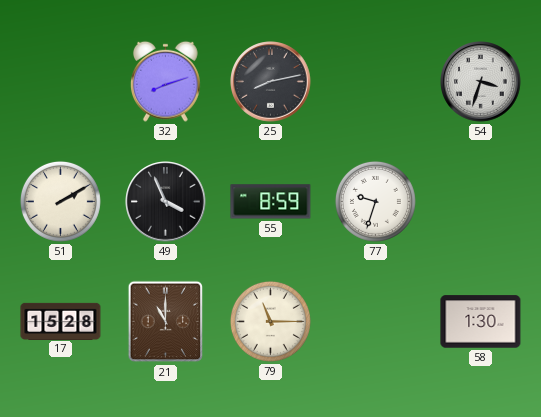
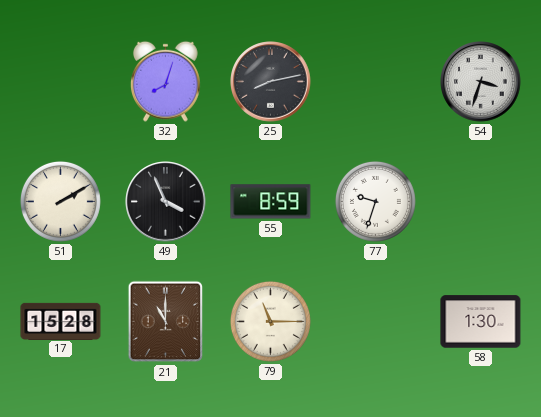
32: 8:12 -> 8:03
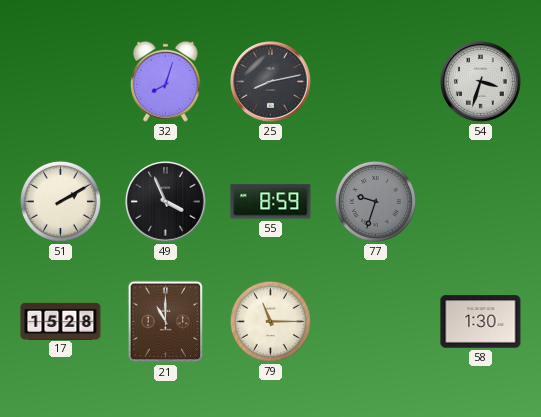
77 dial: white -> grey
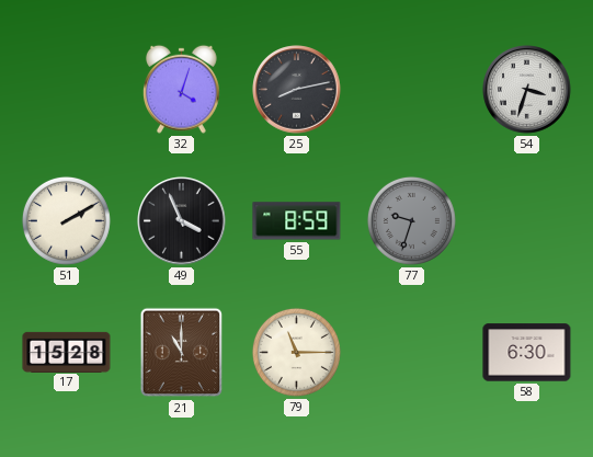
32: 8:03 -> 4:03
58: 1:30 -> 6:30
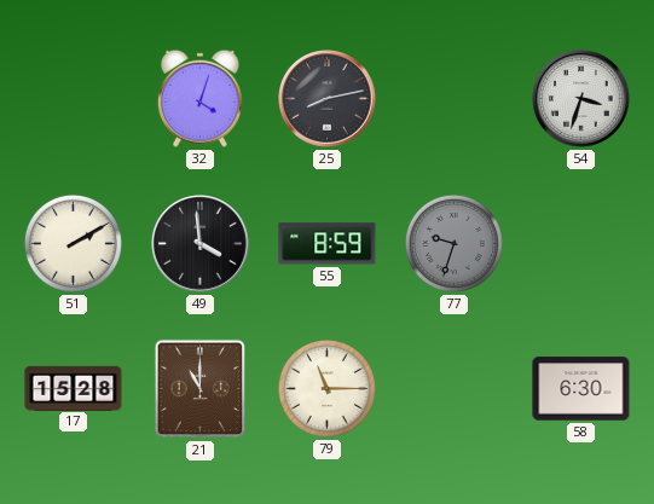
49: 3:56 -> 3:59
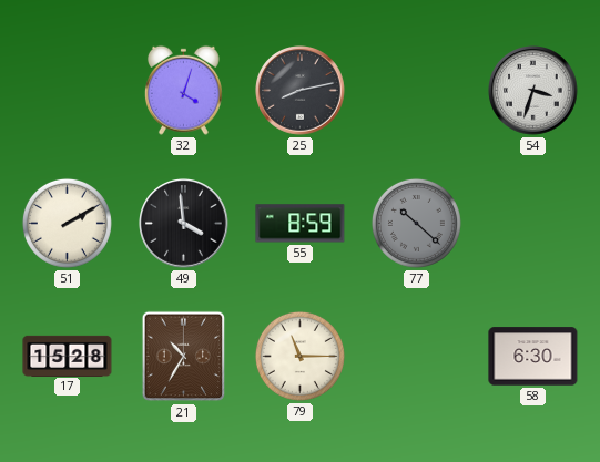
77: 9:33 -> 10:22
21: 11:00 -> 10:35
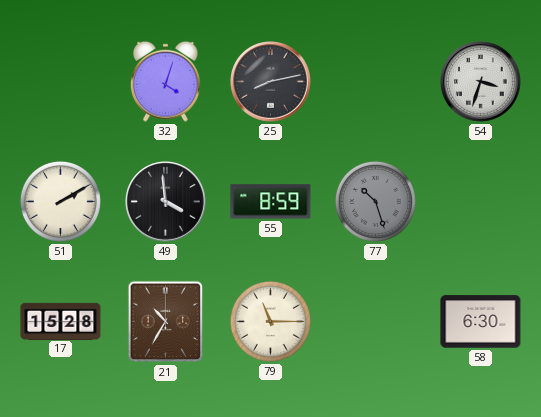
77: 10:22 -> 10:27
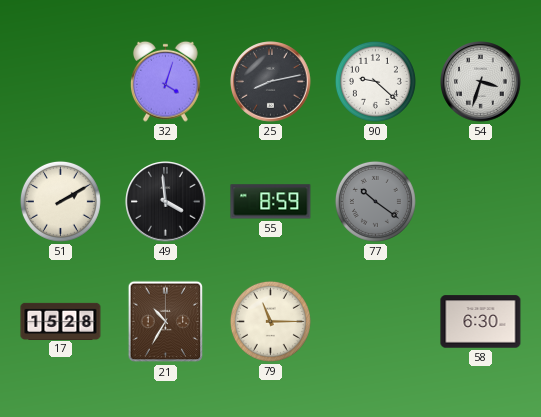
90: none -> 9:22
77: 10:27 -> 10:21
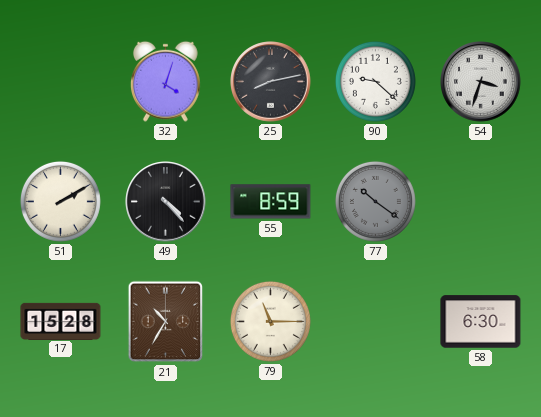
49: 3:59 -> 4:23
